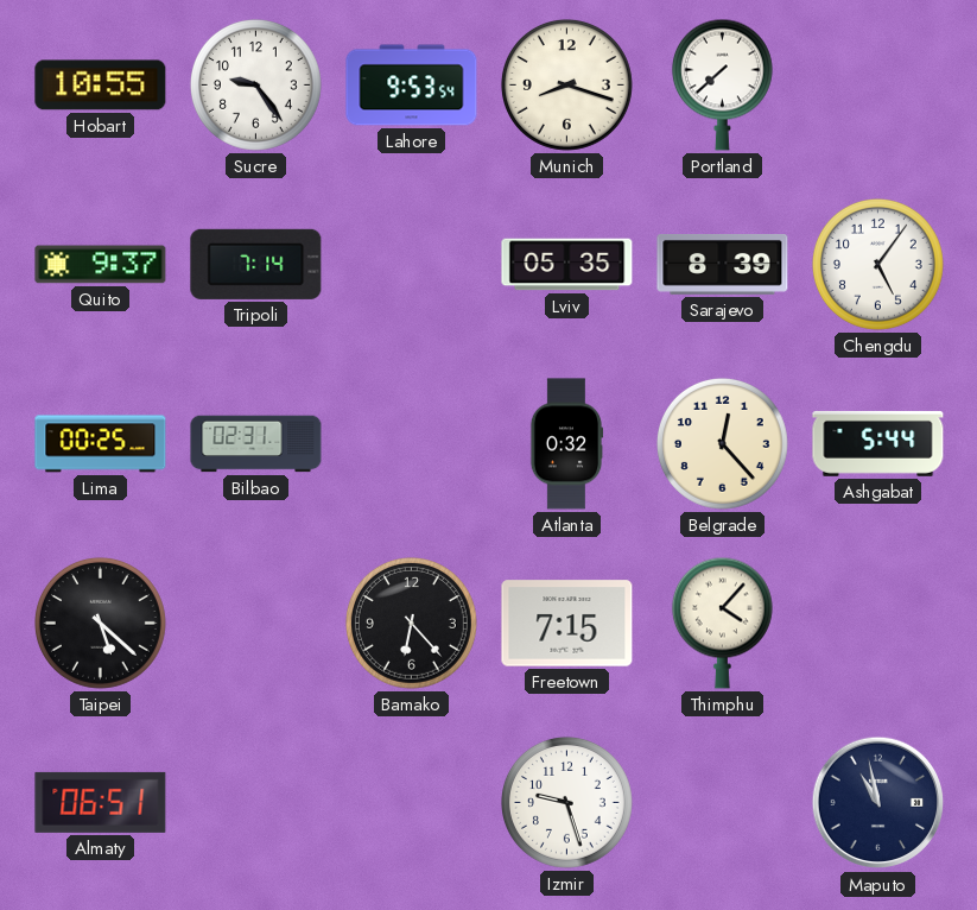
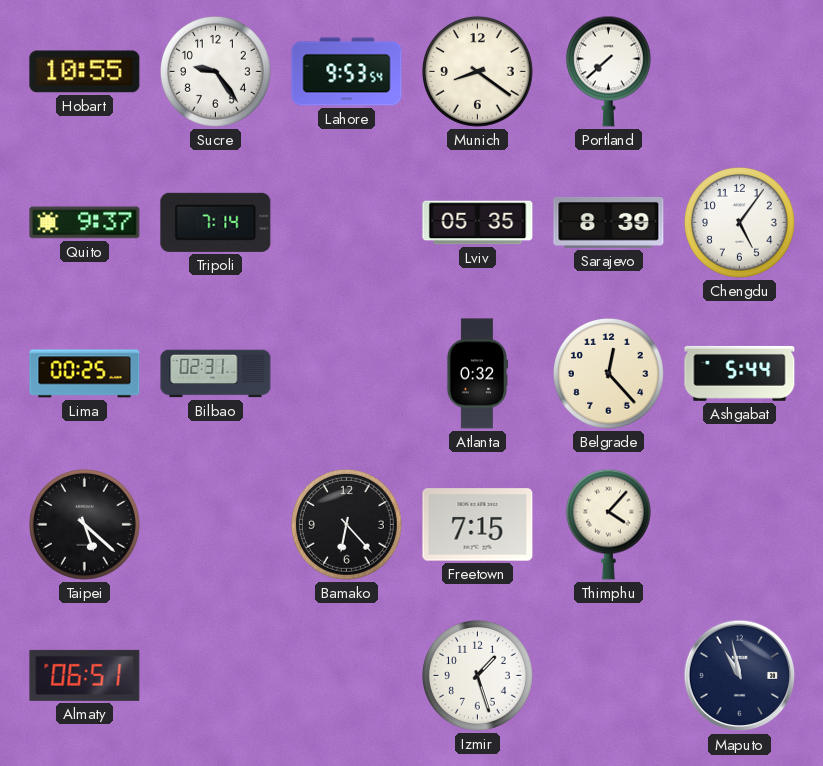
Munich: 8:18 -> 8:21
Izmir: 9:27 -> 1:27
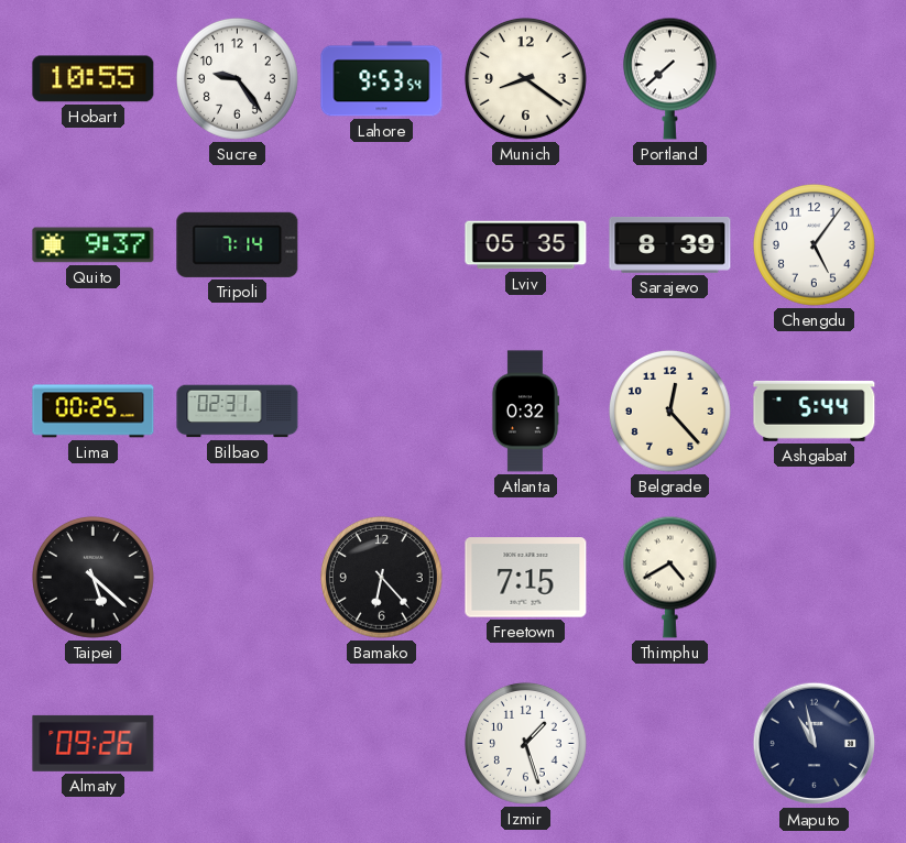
Thimphu: 4:07 -> 4:40
Almaty: 06:51 -> 09:26
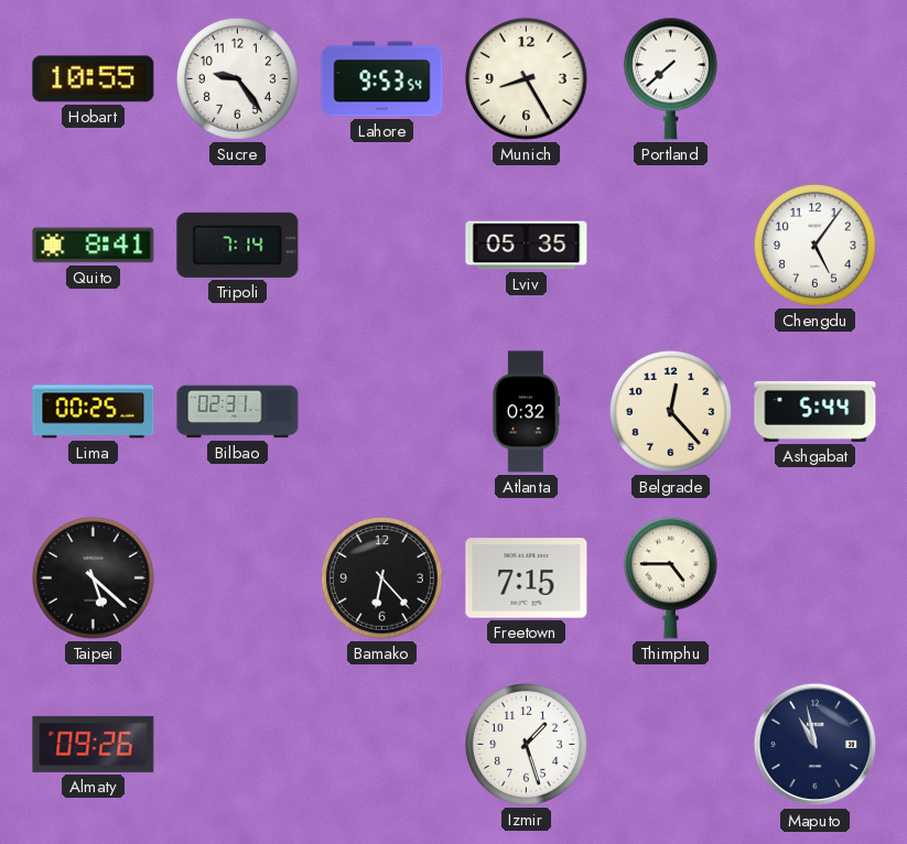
Munich: 8:21 -> 8:25
Quito: 9:37 -> 8:41
Sarajevo: 8:39 -> none
Thimphu: 4:40 -> 4:45
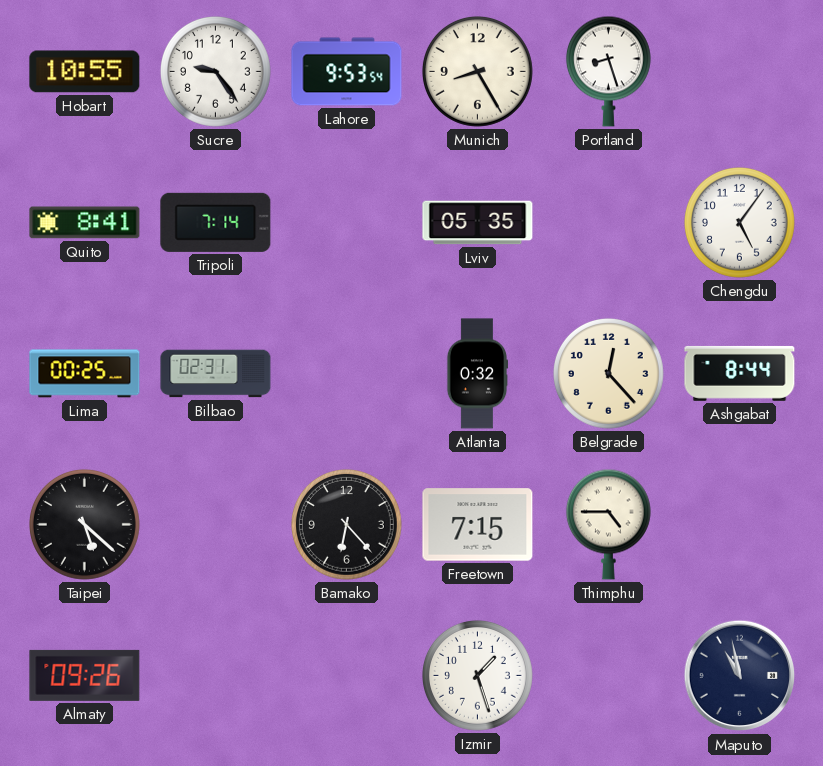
Portland: 7:38 -> 8:27
Ashgabat: 5:44 -> 8:44
